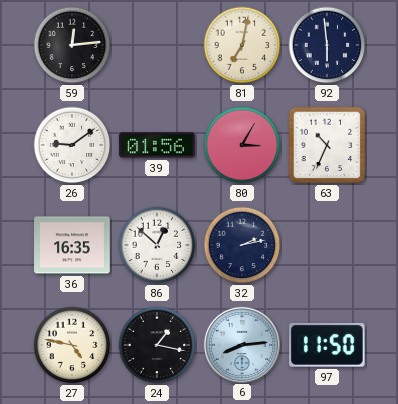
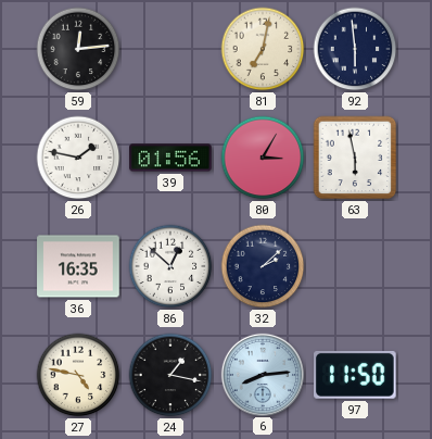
26: 9:09 -> 1:47
63: 10:34 -> 5:58
32: 2:13 -> 2:08
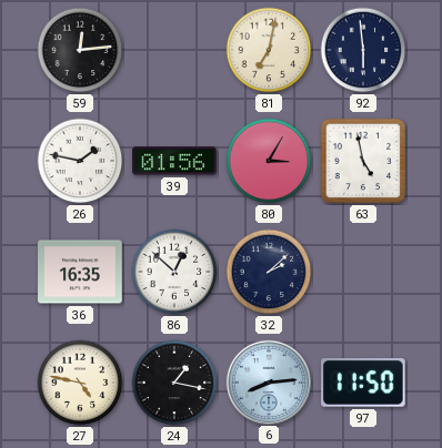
63: 5:58 -> 4:58
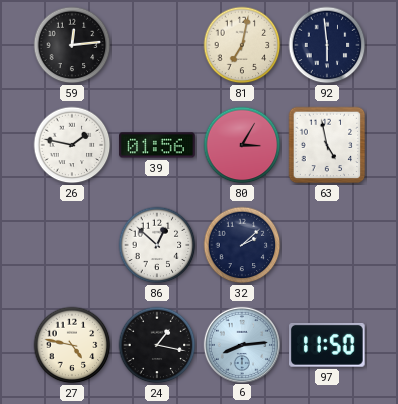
36: 16:35 -> none
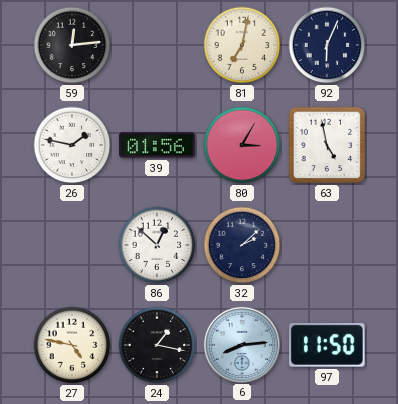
92: 5:59 -> 6:04
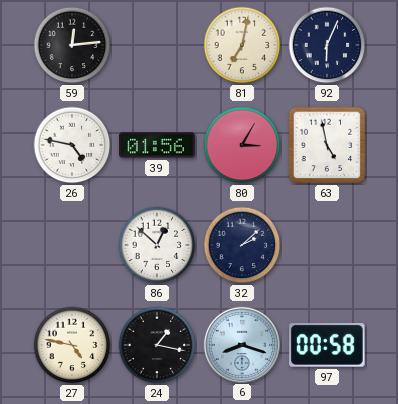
26: 1:47 -> 4:47
6: 8:14 -> 8:18
97: 11:50 -> 00:58
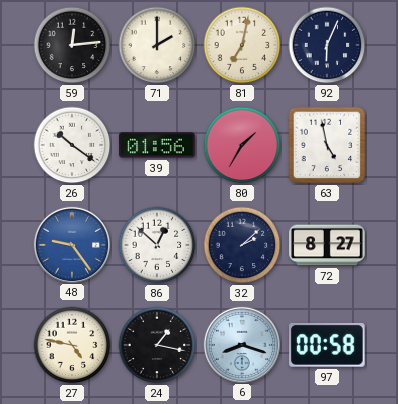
71: none -> 2:00
26: 4:47 -> 10:21
80: 3:05 -> 1:35
48: none -> 9:24
72: none -> 8:27
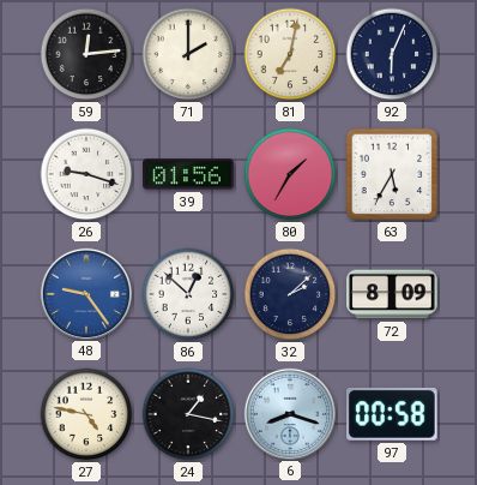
26: 10:21 -> 9:18
63: 4:58 -> 5:35
72: 8:27 -> 8:09
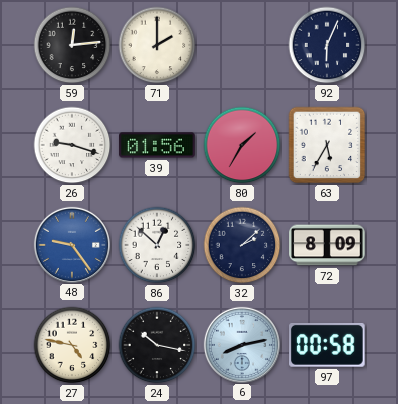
81: 7:02 -> none
24: 1:17 -> 10:17
6: 8:18 -> 8:13
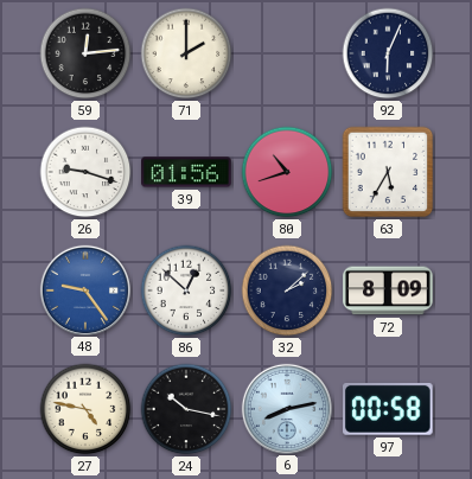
80: 1:35 -> 10:42
